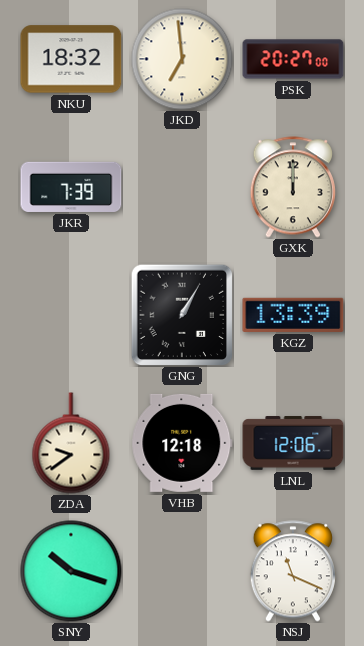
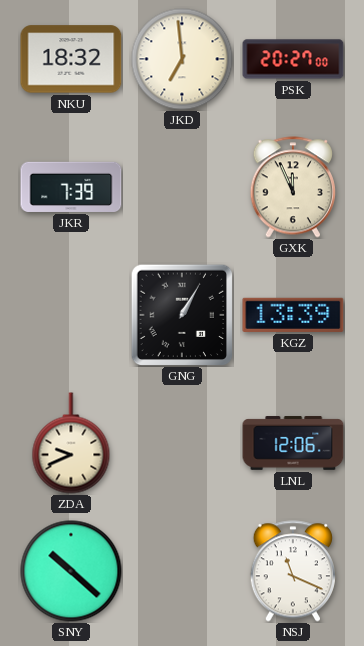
GXK: 12:00 -> 11:56
ZDA: 9:39 -> 9:41
VHB: 12:18 -> none
SNY: 10:18 -> 10:22
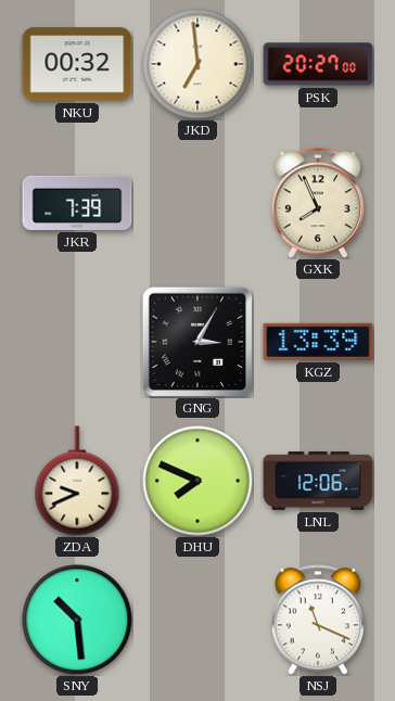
NKU: 18:32 -> 00:32
GXK: 11:56 -> 7:56
GNG: 1:05 -> 3:05
DHU: none -> 7:49
SNY: 10:22 -> 10:29
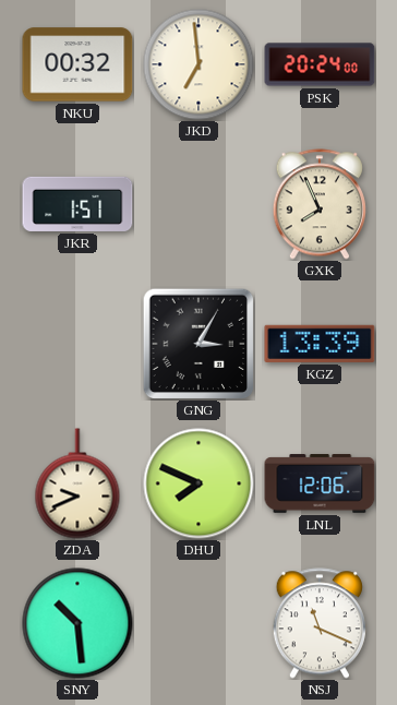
PSK: 20:27 -> 20:24
JKR: 7:39 -> 1:51
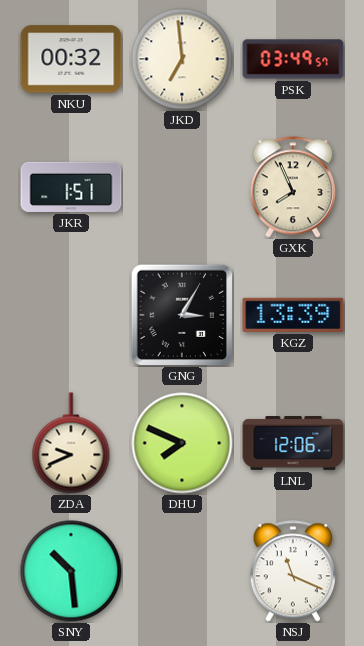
PSK: 20:24 -> 03:49
